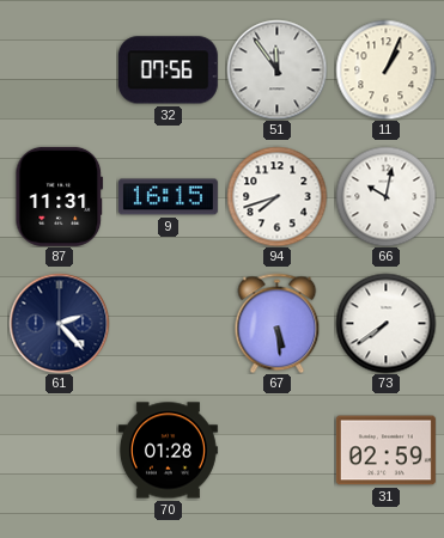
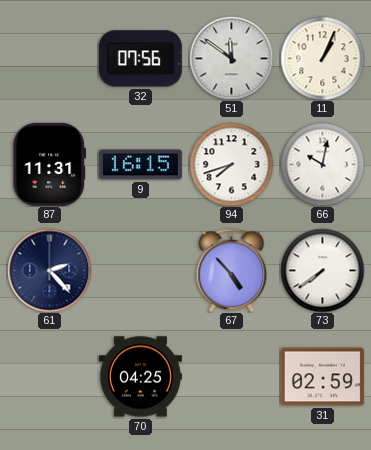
51: 11:54 -> 11:51
67: 5:29 -> 4:53
70: 01:28 -> 04:25
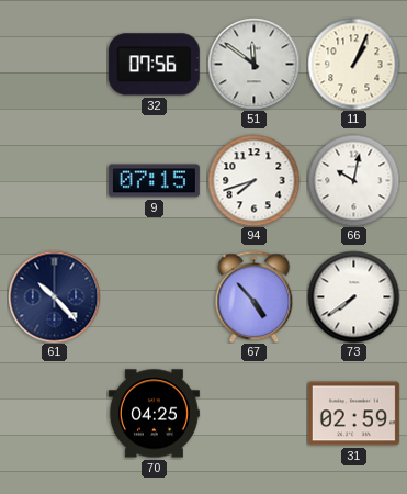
87: 11:31 -> none
9: 16:15 -> 07:15
61: 2:23 -> 10:23
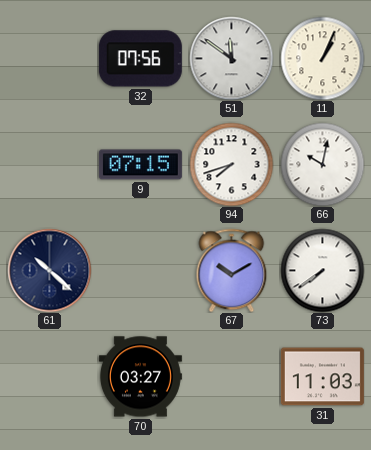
61: 10:23 -> 10:22
67: 4:53 -> 10:10
70: 04:25 -> 03:27
31: 02:59 -> 11:03
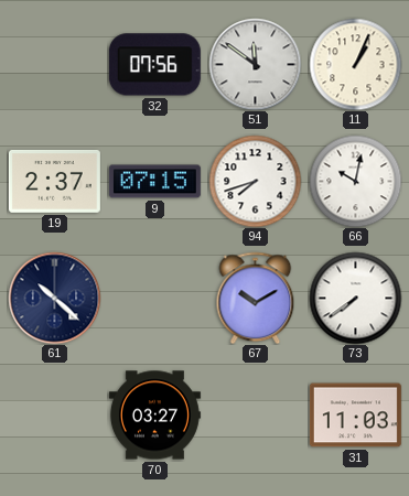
19: none -> 2:37
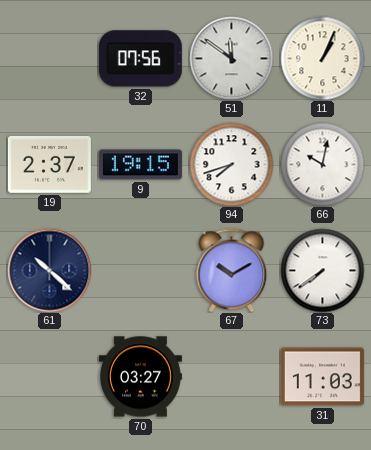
9: 07:15 -> 19:15
